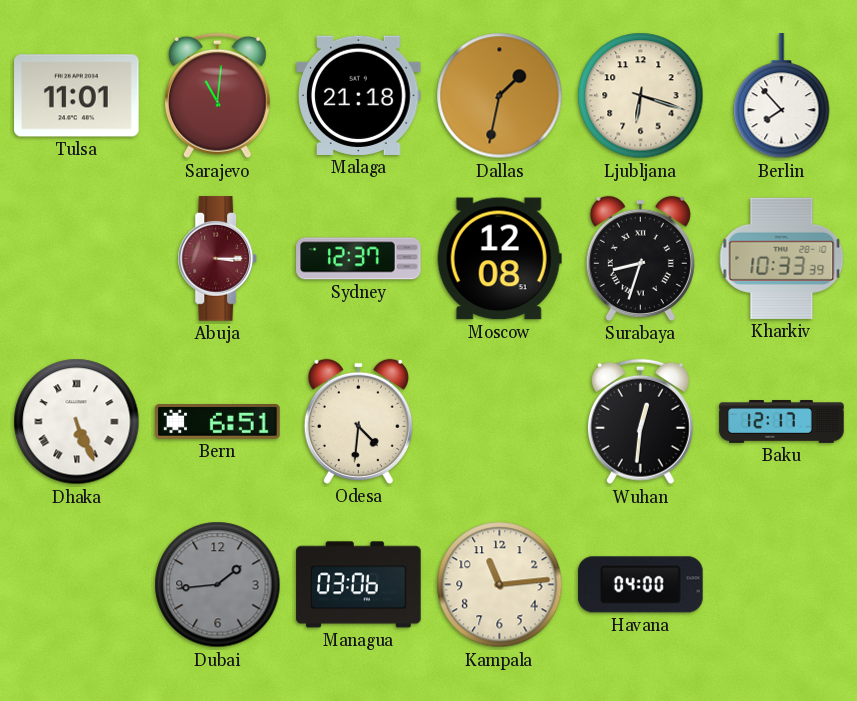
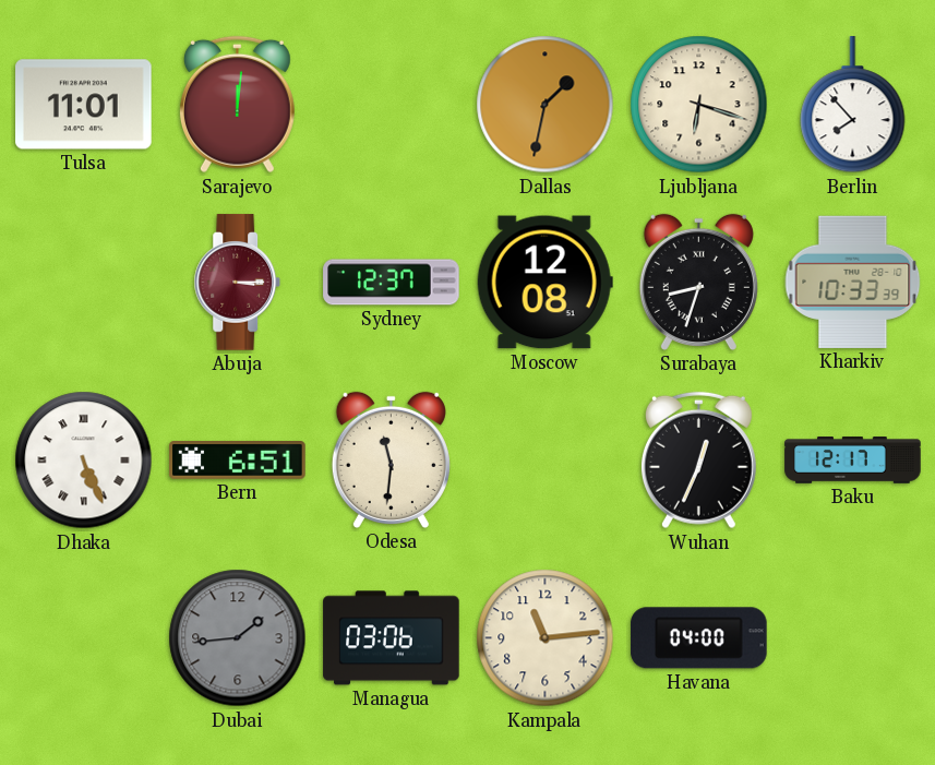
Sarajevo: 11:01 -> 12:01
Malaga: 21:18 -> none
Odesa: 4:31 -> 11:31
Wuhan: 12:31 -> 12:34
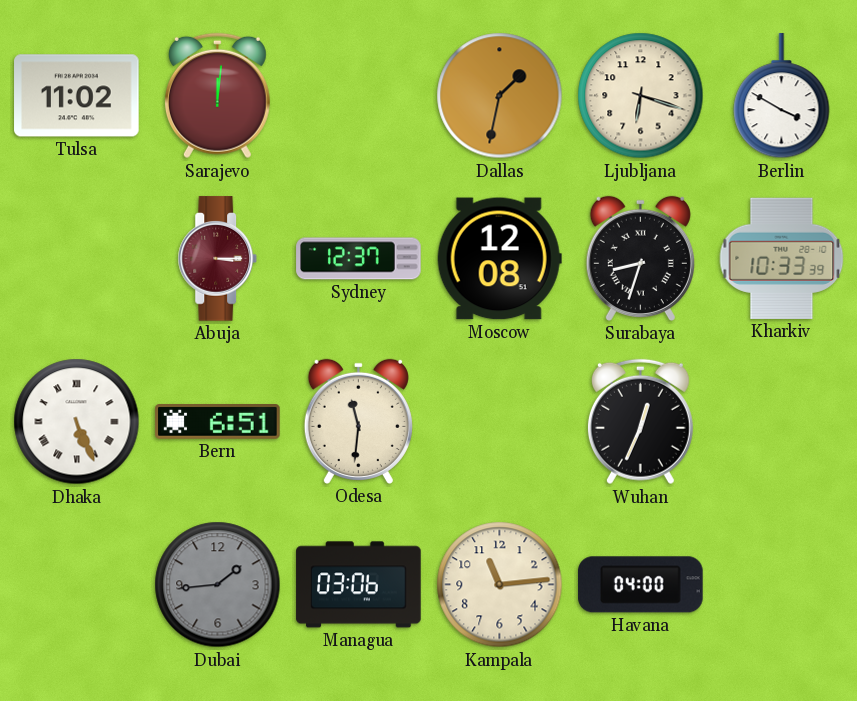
Tulsa: 11:01 -> 11:02
Berlin: 7:53 -> 3:50
Baku: 12:17 -> none
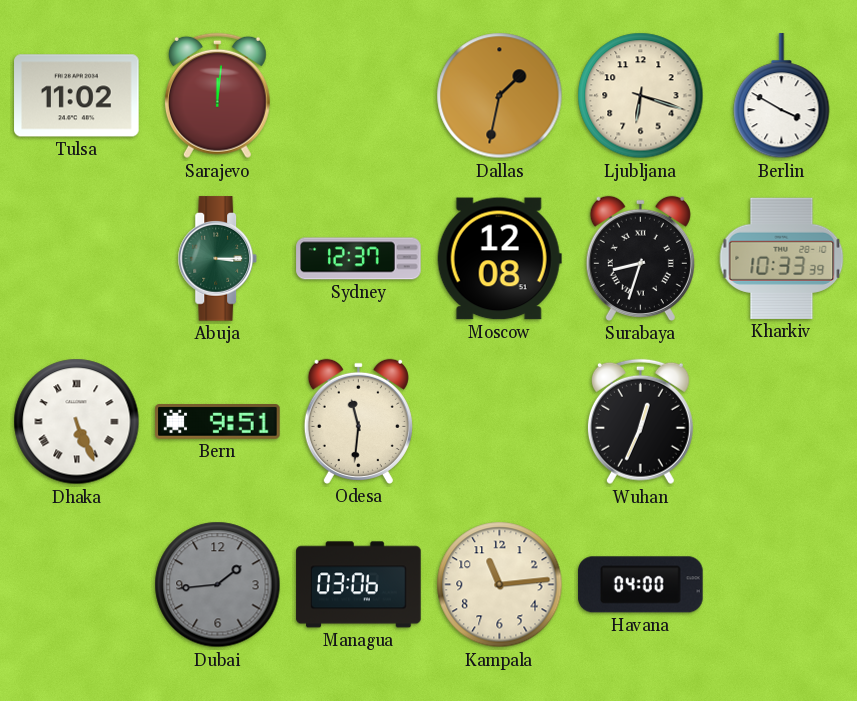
Abuja dial: burgundy -> green
Bern: 6:51 -> 9:51
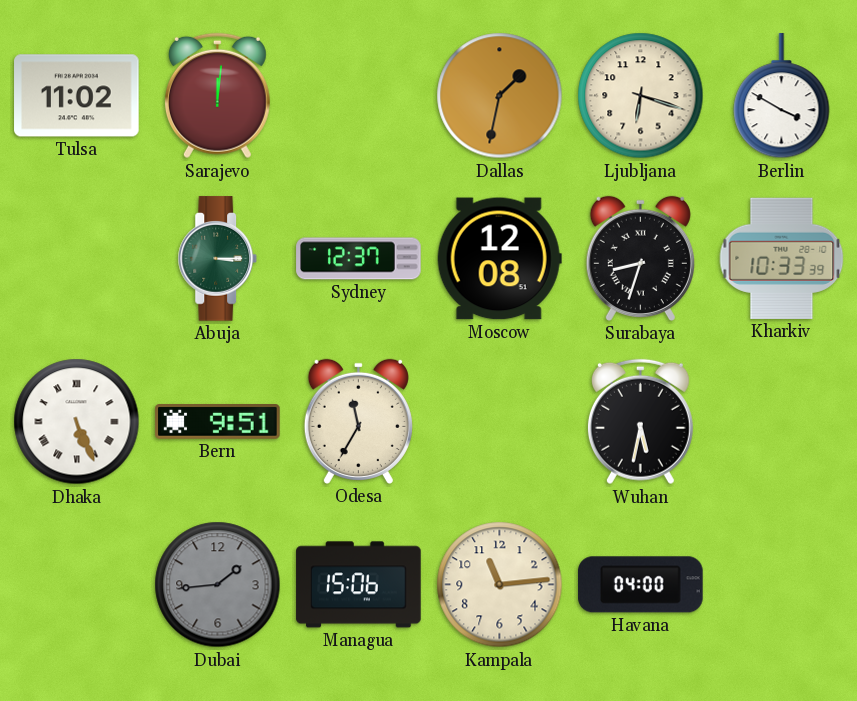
Odesa: 11:31 -> 11:35
Wuhan: 12:34 -> 5:32
Managua: 03:06 -> 15:06
